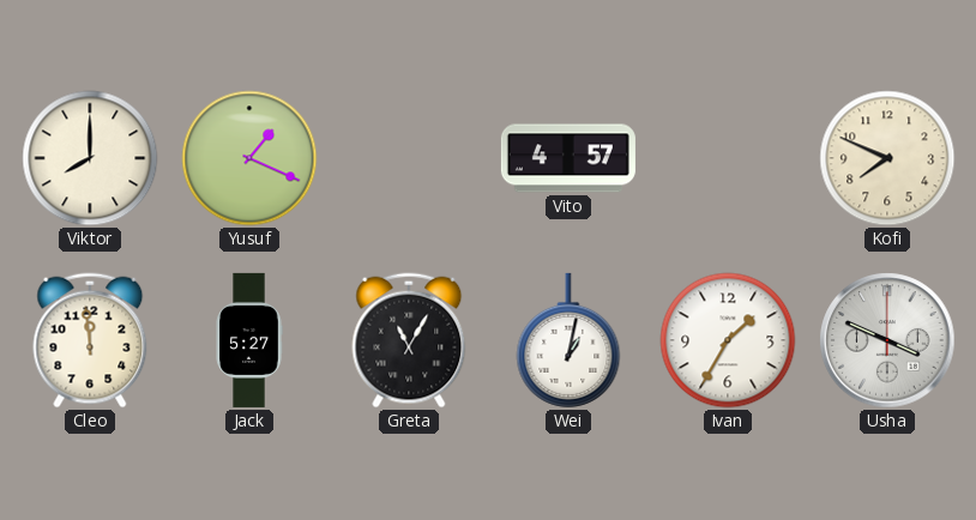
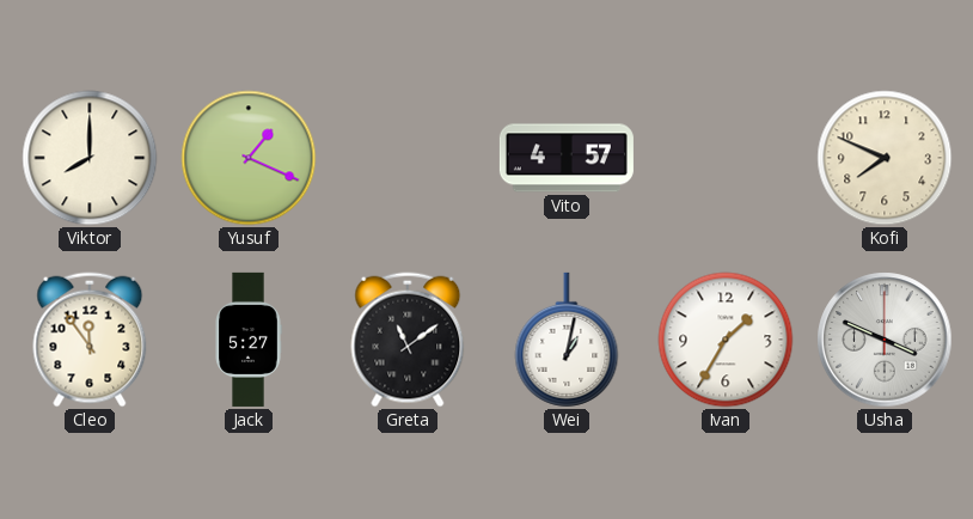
Cleo: 11:59 -> 11:54
Greta: 11:05 -> 11:09
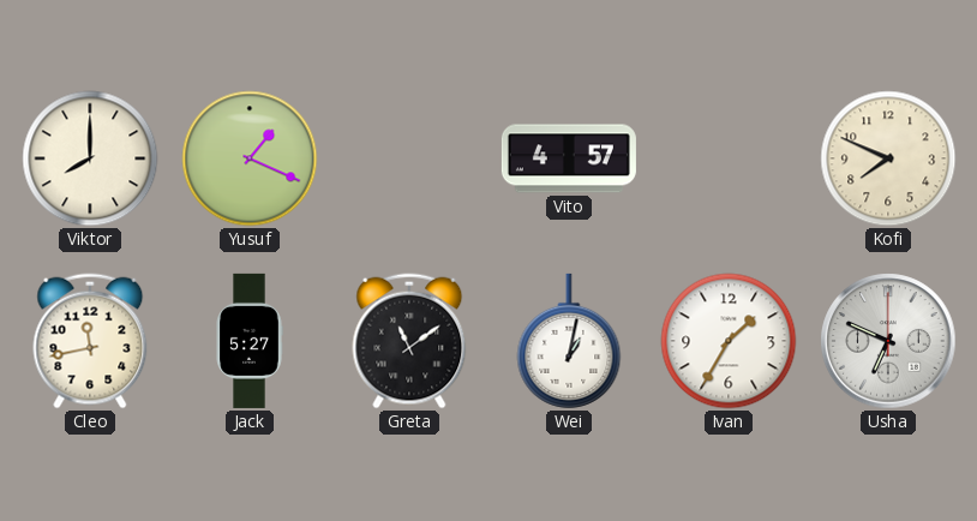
Cleo: 11:54 -> 11:43
Usha: 3:49 -> 6:49
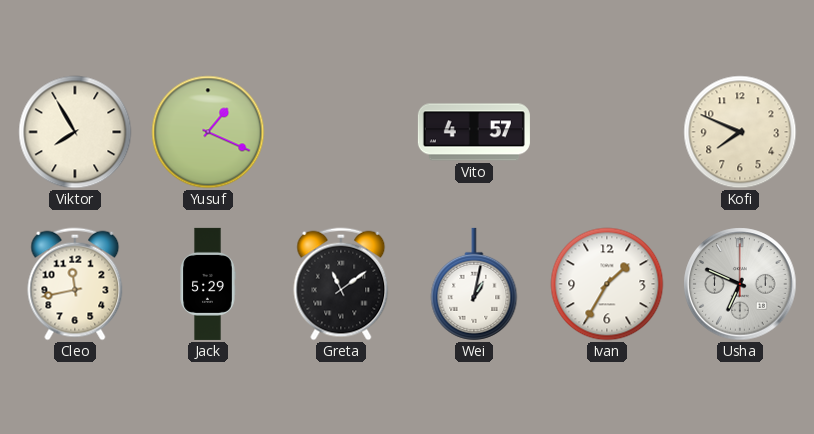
Viktor: 8:00 -> 7:55
Jack: 5:27 -> 5:29
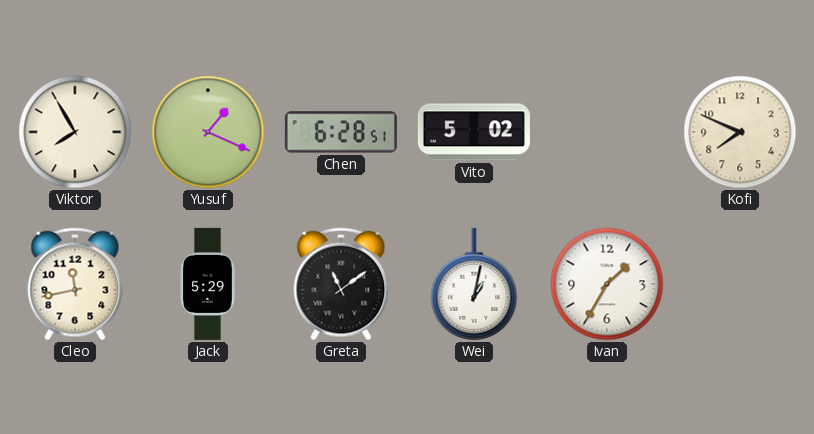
Chen: none -> 6:28
Vito: 4:57 -> 5:02
Usha: 6:49 -> none
